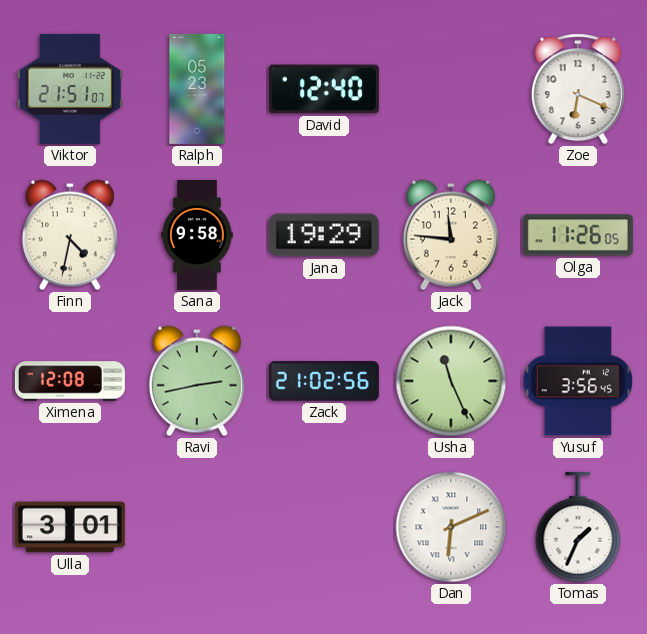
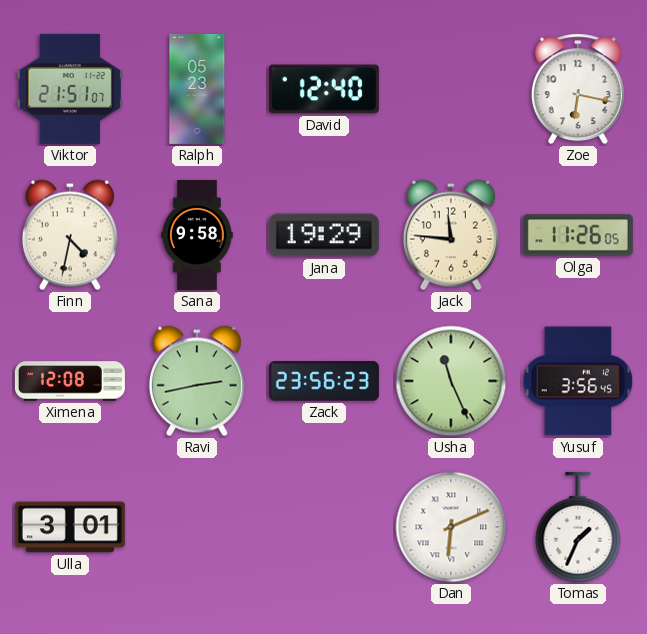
Zoe: 6:19 -> 6:17
Zack: 21:02 -> 23:56
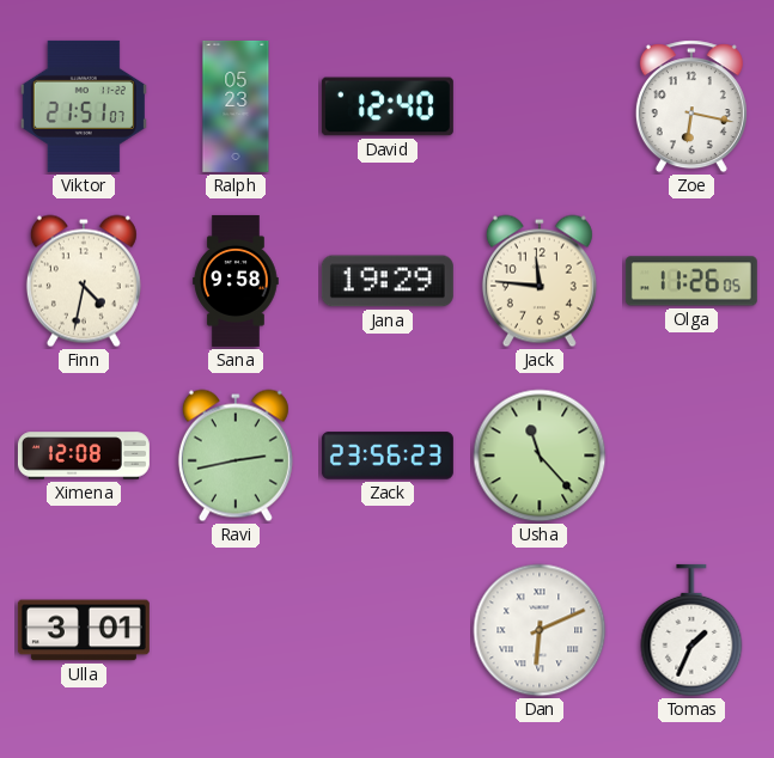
Usha: 11:26 -> 11:23
Yusuf: 3:56 -> none
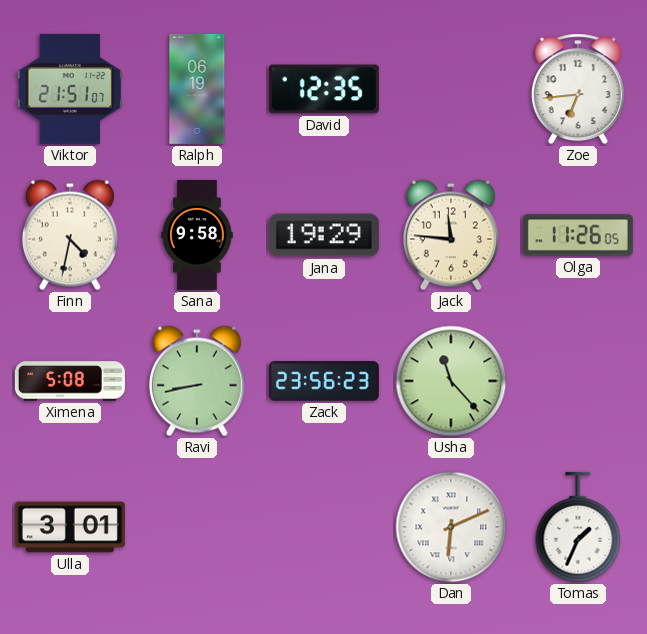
Ralph: 05:23 -> 06:19
David: 12:40 -> 12:35
Zoe: 6:17 -> 6:44
Ximena: 12:08 -> 5:08
Ravi: 2:43 -> 8:43
